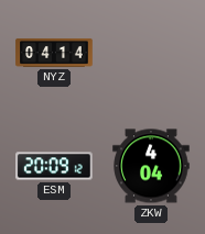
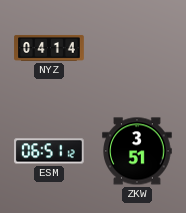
ESM: 20:09 -> 06:51
ZKW: 4:04 -> 3:51
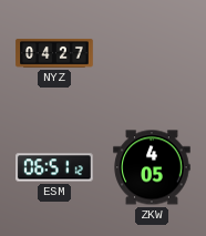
NYZ: 04:14 -> 04:27
ZKW: 3:51 -> 4:05
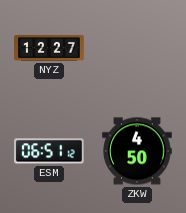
NYZ: 04:27 -> 12:27
ZKW: 4:05 -> 4:50
